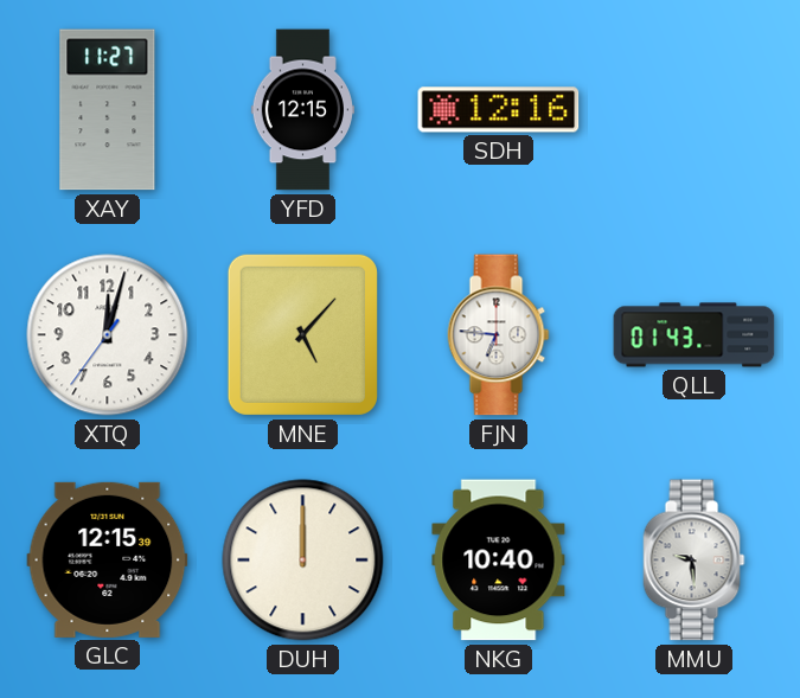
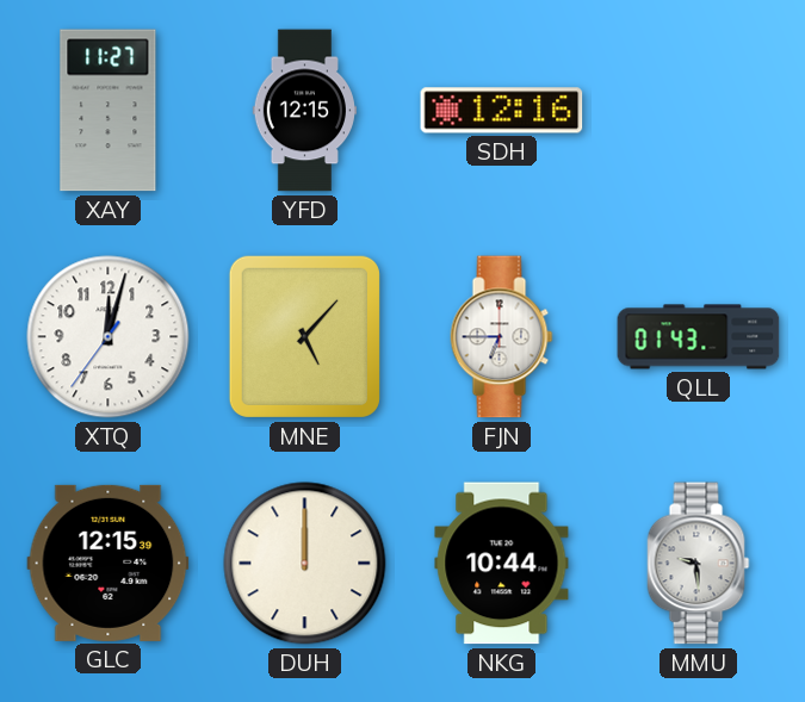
FJN: 6:46 -> 6:45
NKG: 10:40 -> 10:44
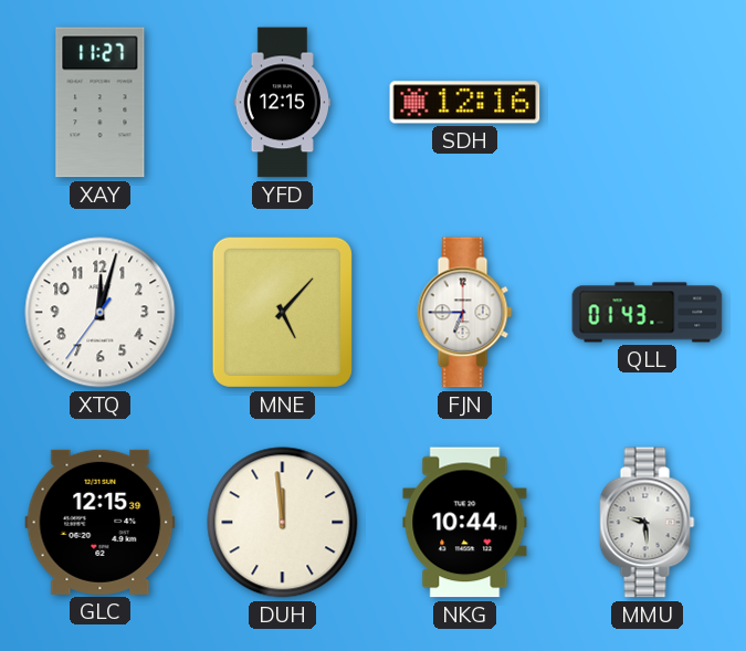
DUH: 12:00 -> 11:59
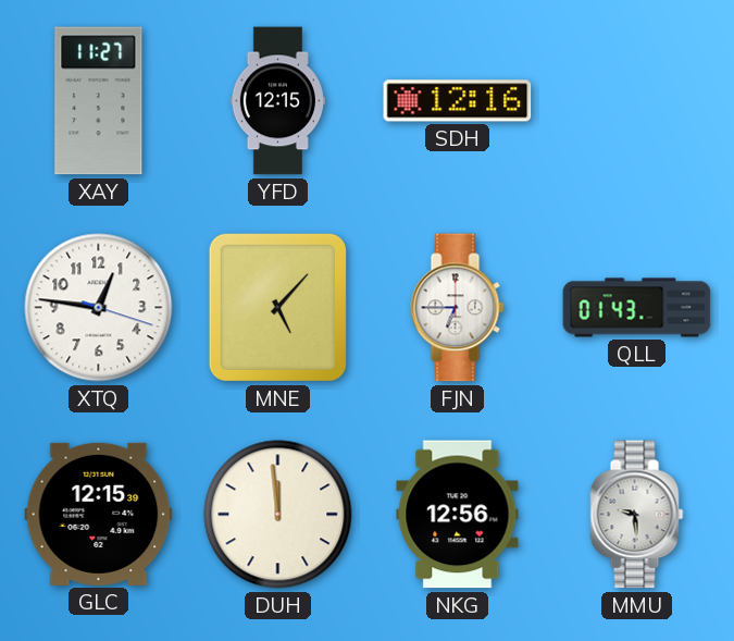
XTQ: 12:02 -> 12:46
NKG: 10:44 -> 12:56
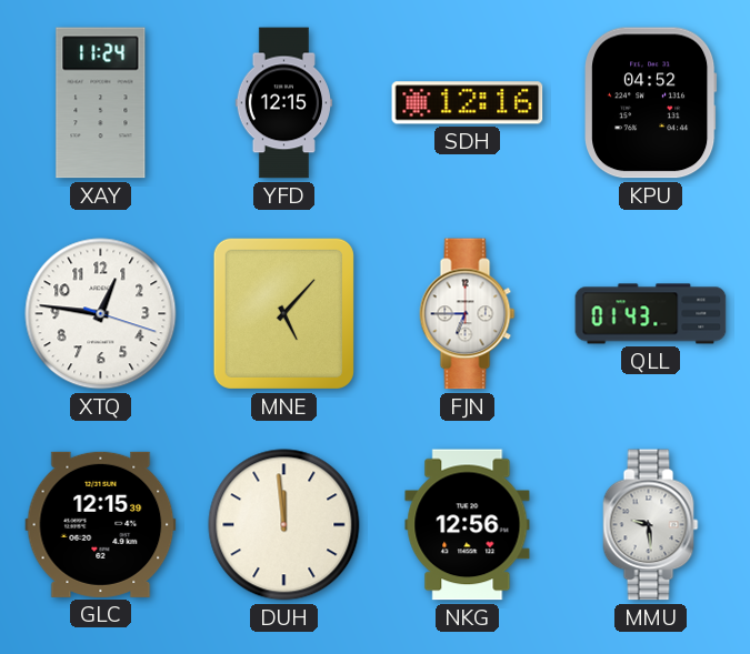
XAY: 11:27 -> 11:24
KPU: none -> 04:52
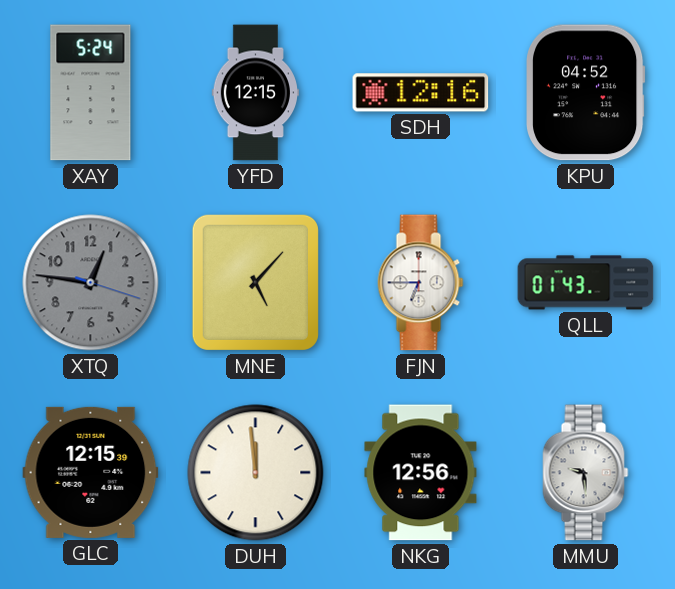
XAY: 11:24 -> 5:24
XTQ dial: white -> grey
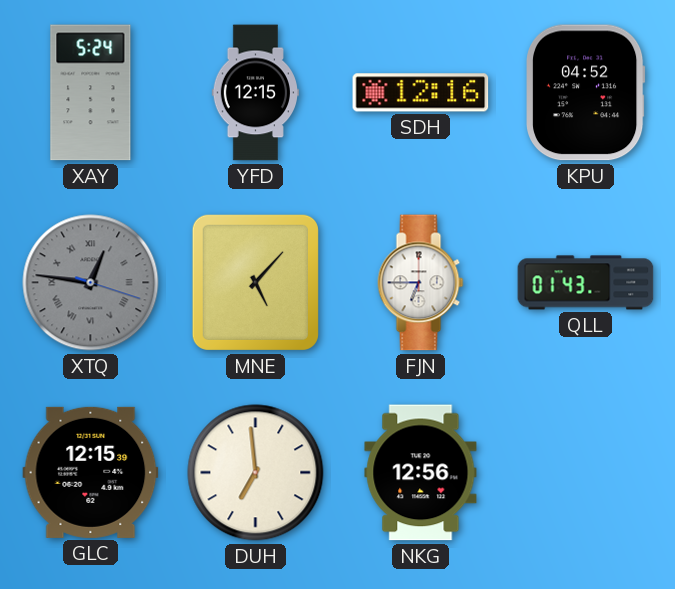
XTQ numerals: Arabic -> Roman
DUH: 11:59 -> 6:59
MMU: 9:29 -> none
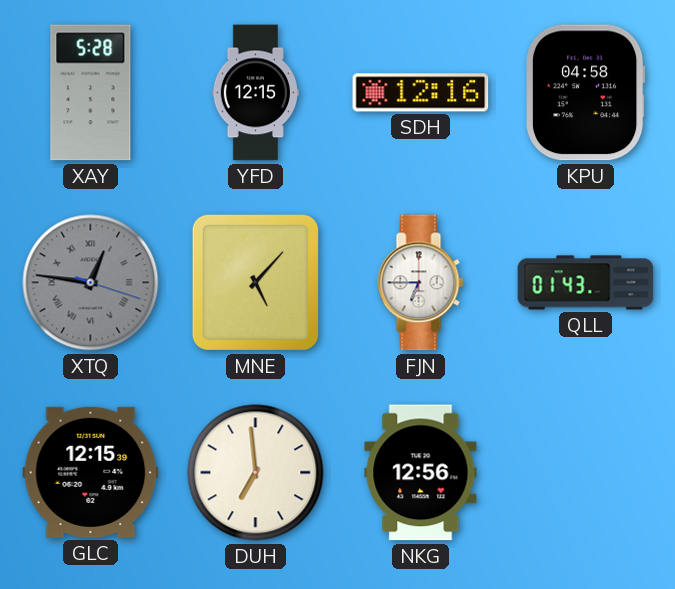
XAY: 5:24 -> 5:28
KPU: 04:52 -> 04:58
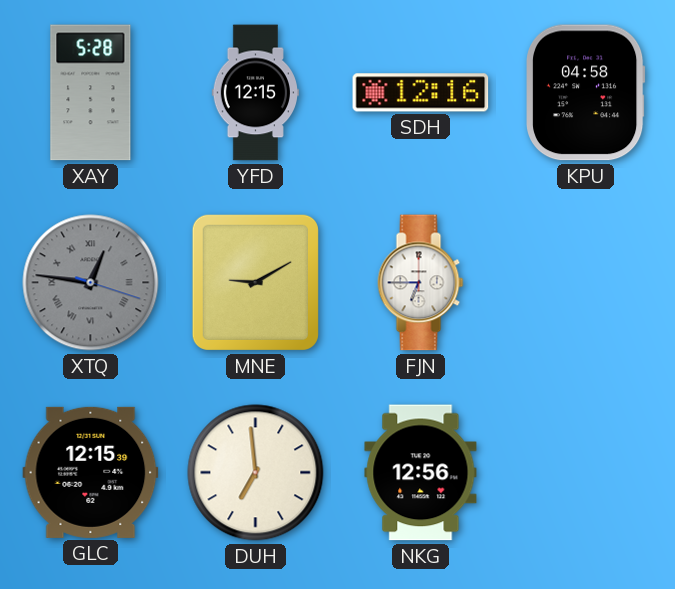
MNE: 5:07 -> 9:10
QLL: 01:43 -> none
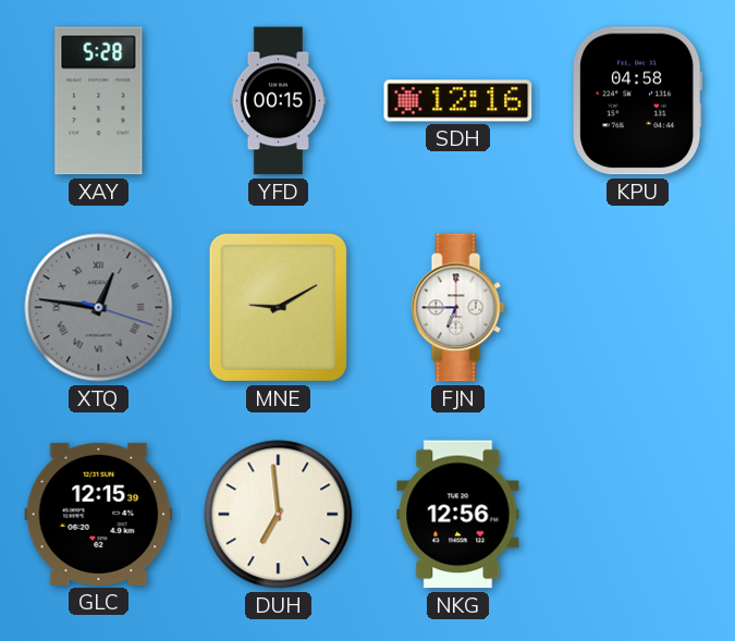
YFD: 12:15 -> 00:15
